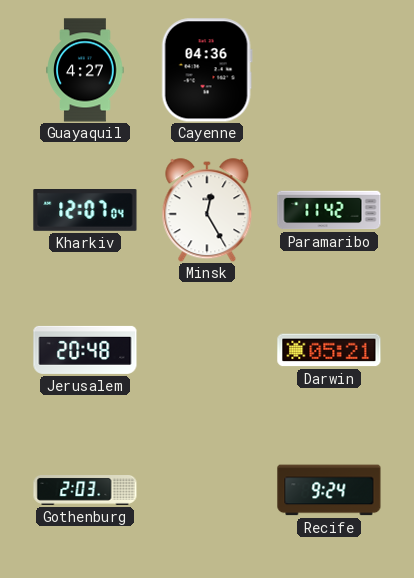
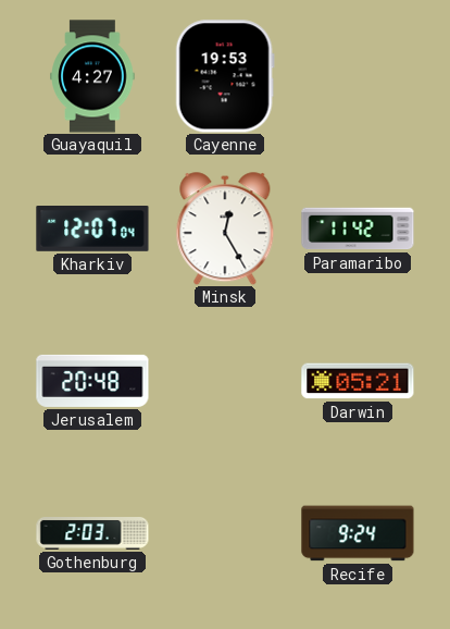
Cayenne: 04:36 -> 19:53
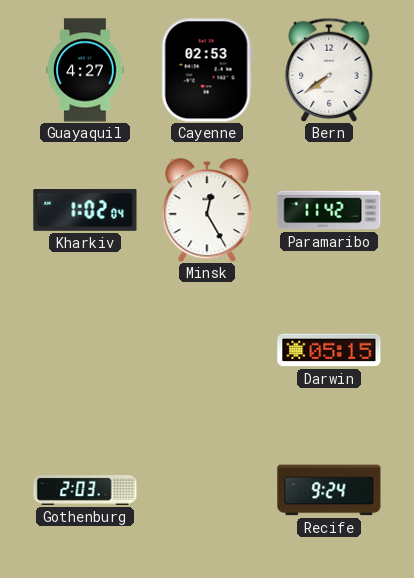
Cayenne: 19:53 -> 02:53
Bern: none -> 7:39
Kharkiv: 12:07 -> 1:02
Jerusalem: 20:48 -> none
Darwin: 05:21 -> 05:15
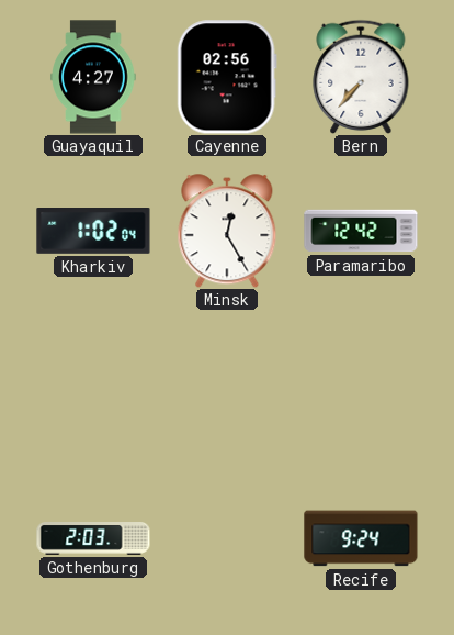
Cayenne: 02:53 -> 02:56
Bern: 7:39 -> 7:37
Paramaribo: 11:42 -> 12:42
Darwin: 05:15 -> none
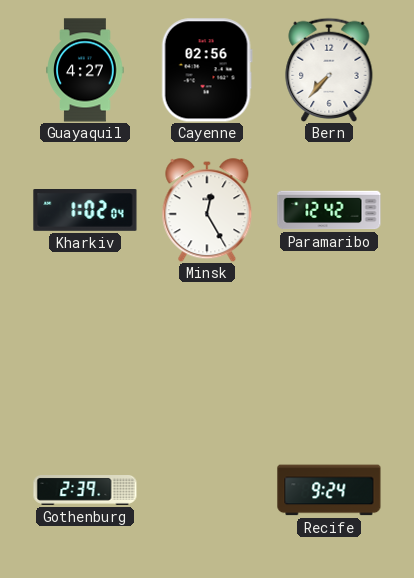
Gothenburg: 2:03 -> 2:39
